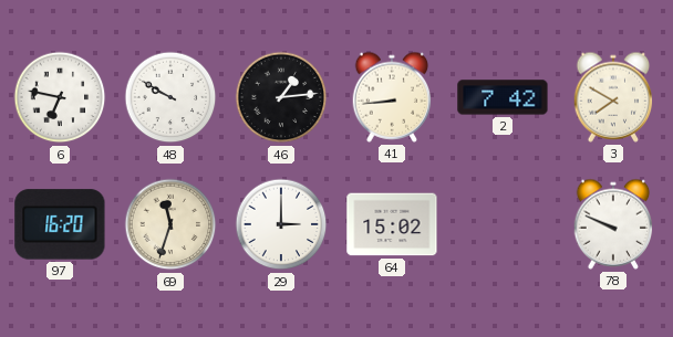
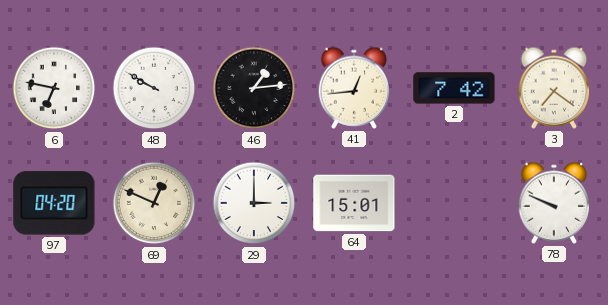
41: 8:44 -> 12:44
3: 7:50 -> 7:21
97: 16:20 -> 04:20
69: 11:33 -> 12:49
64: 15:02 -> 15:01
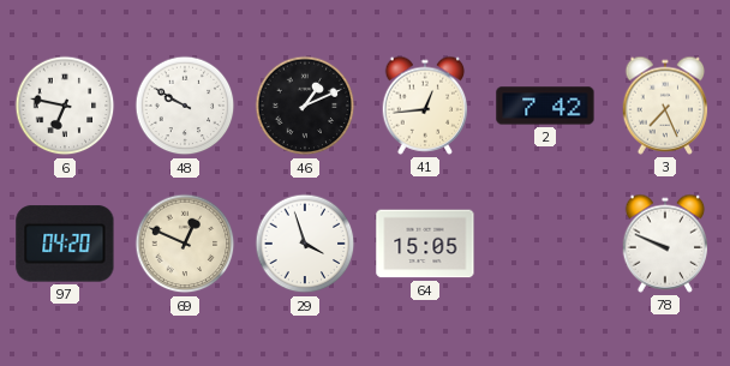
46: 1:14 -> 1:11
3: 7:21 -> 7:26
29: 3:00 -> 3:57
64: 15:01 -> 15:05
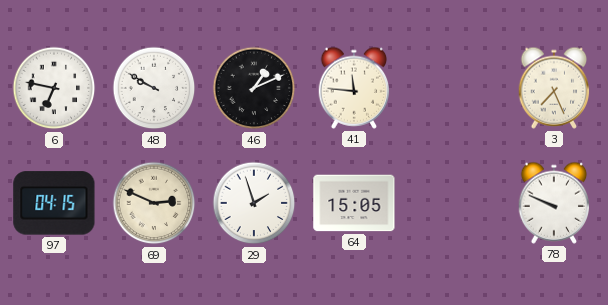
41: 12:44 -> 11:46
2: 7:42 -> none
97: 04:20 -> 04:15
69: 12:49 -> 2:49
29: 3:57 -> 1:57
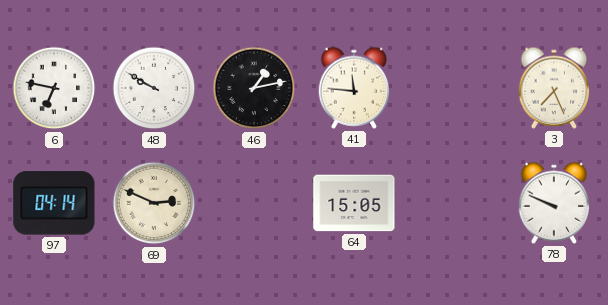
46: 1:11 -> 1:13
97: 04:15 -> 04:14
29: 1:57 -> none
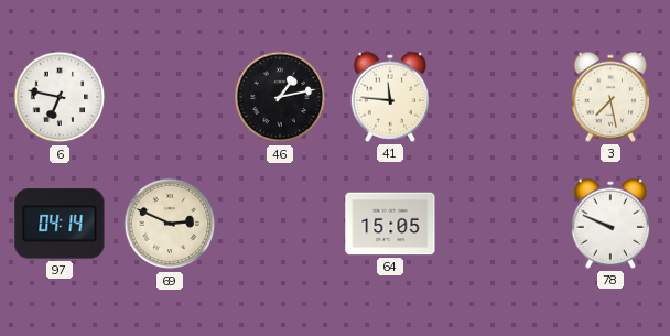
48: 9:50 -> none
3: 7:26 -> 7:28
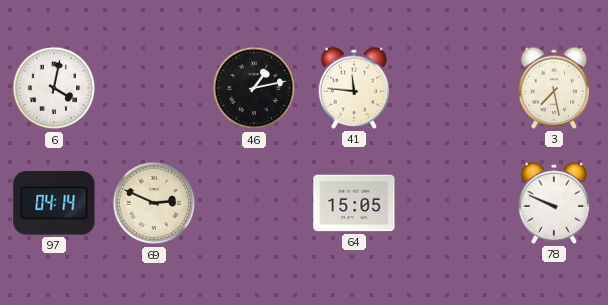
6: 6:47 -> 4:02
